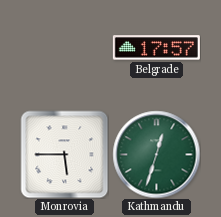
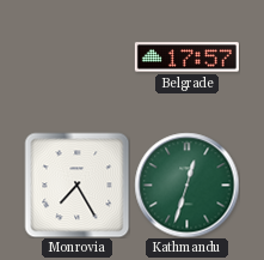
Monrovia: 5:45 -> 7:25
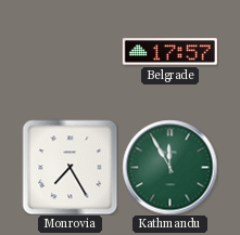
Kathmandu: 12:33 -> 11:55
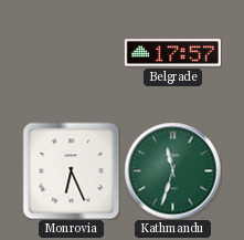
Monrovia: 7:25 -> 6:26
Kathmandu: 11:55 -> 11:33
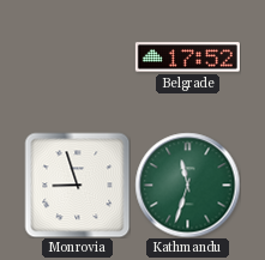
Belgrade: 17:57 -> 17:52
Monrovia: 6:26 -> 8:57
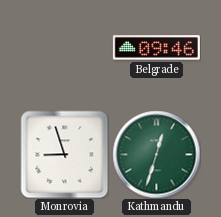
Belgrade: 17:52 -> 09:46
Kathmandu: 11:33 -> 12:33
